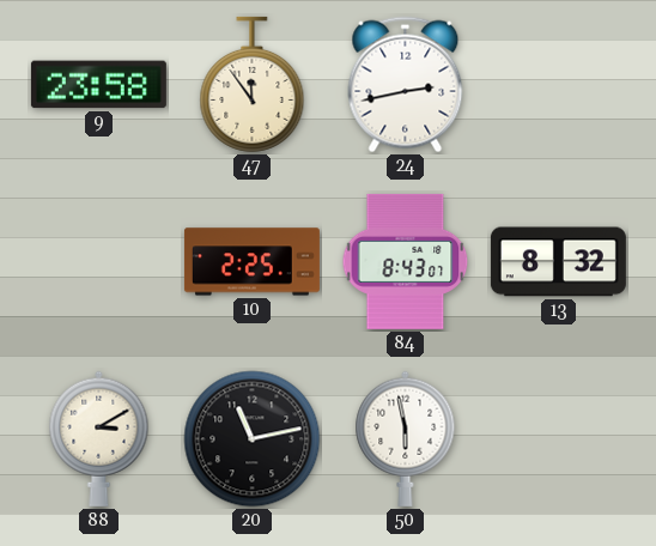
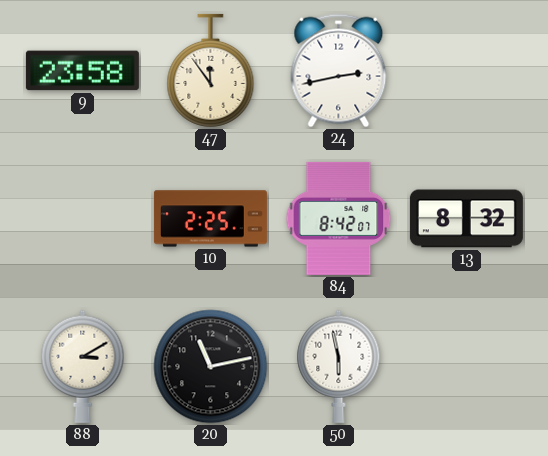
84: 8:43 -> 8:42
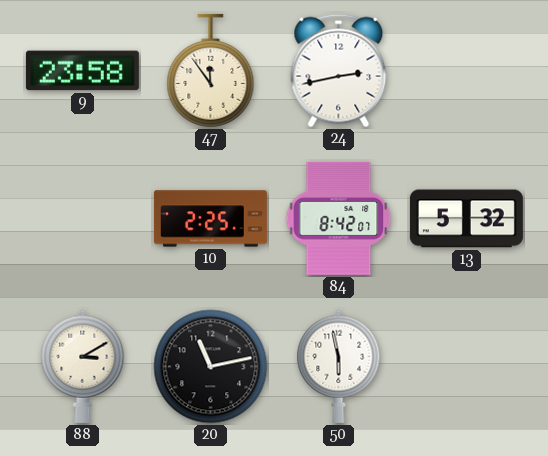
13: 8:32 -> 5:32
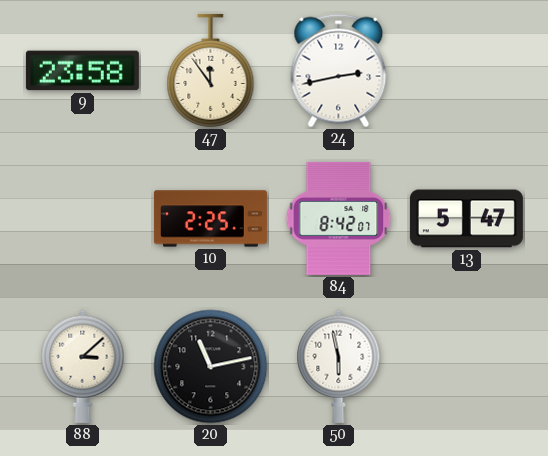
13: 5:32 -> 5:47
88: 3:10 -> 3:08
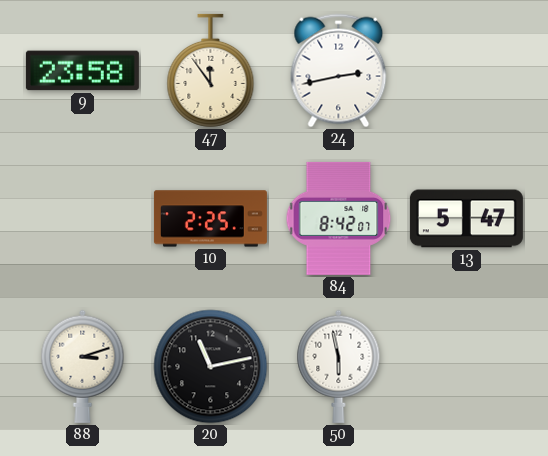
88: 3:08 -> 3:12
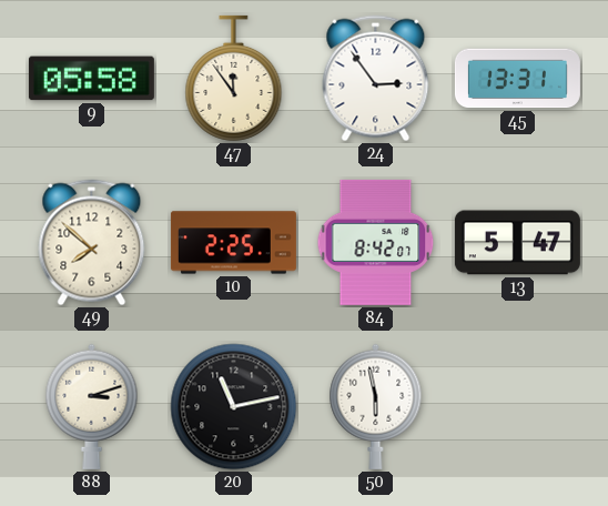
9: 23:58 -> 05:58
24: 2:43 -> 2:54
45: none -> 13:31
49: none -> 7:52
